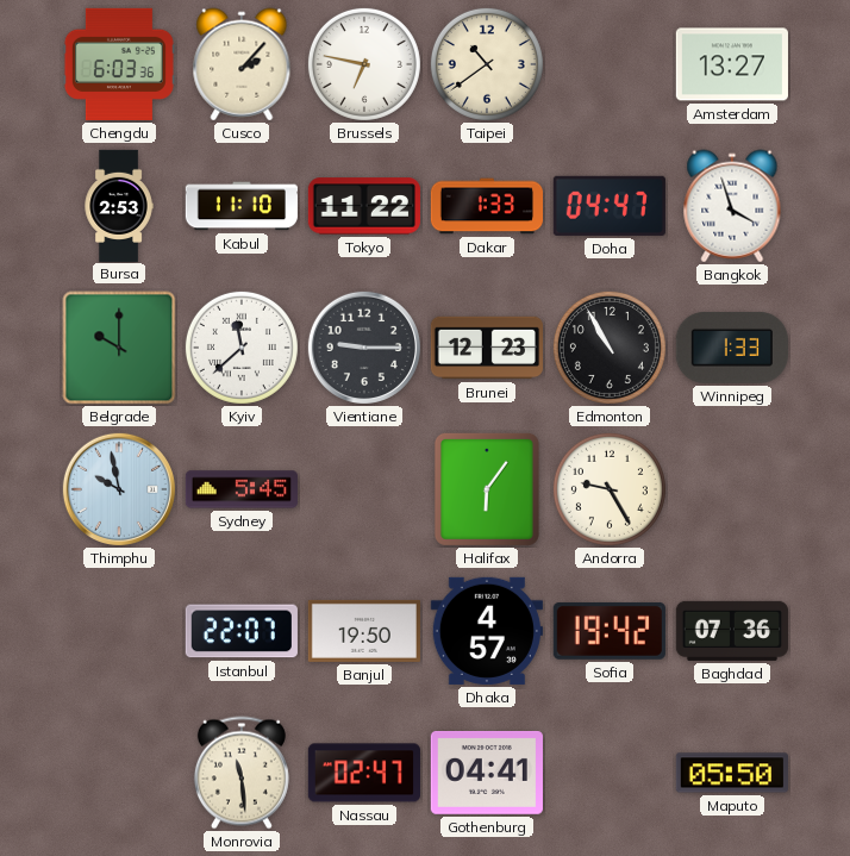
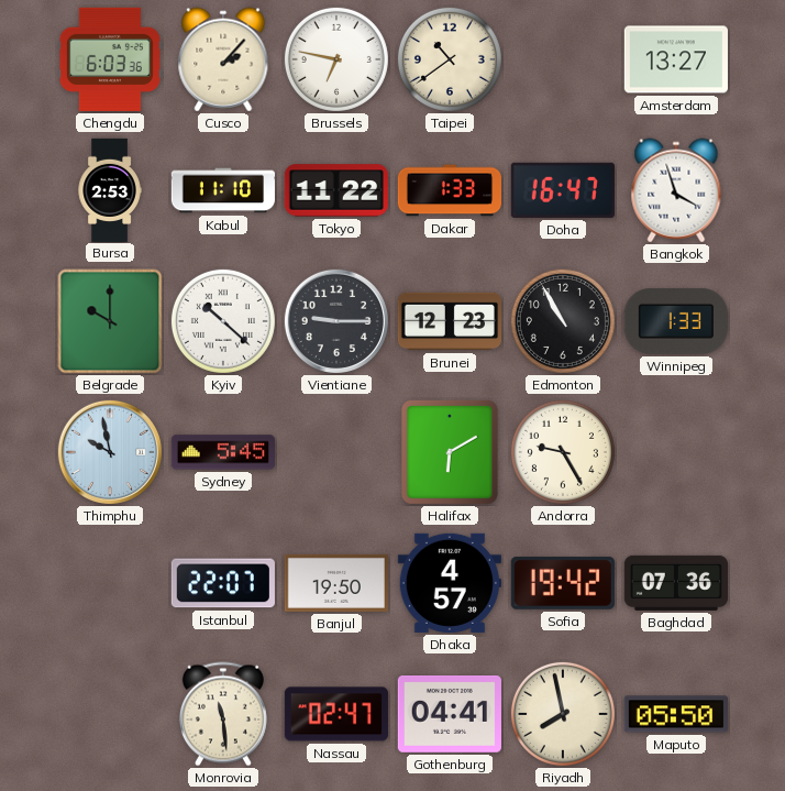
Doha: 04:47 -> 16:47
Kyiv: 11:38 -> 10:22
Halifax: 6:06 -> 6:10
Riyadh: none -> 7:58
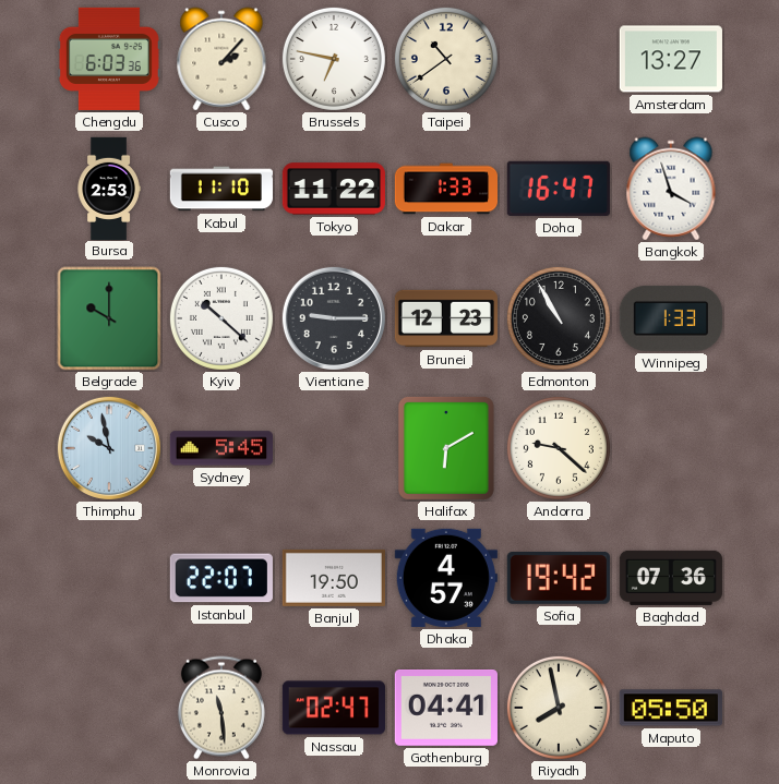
Andorra: 9:25 -> 9:22
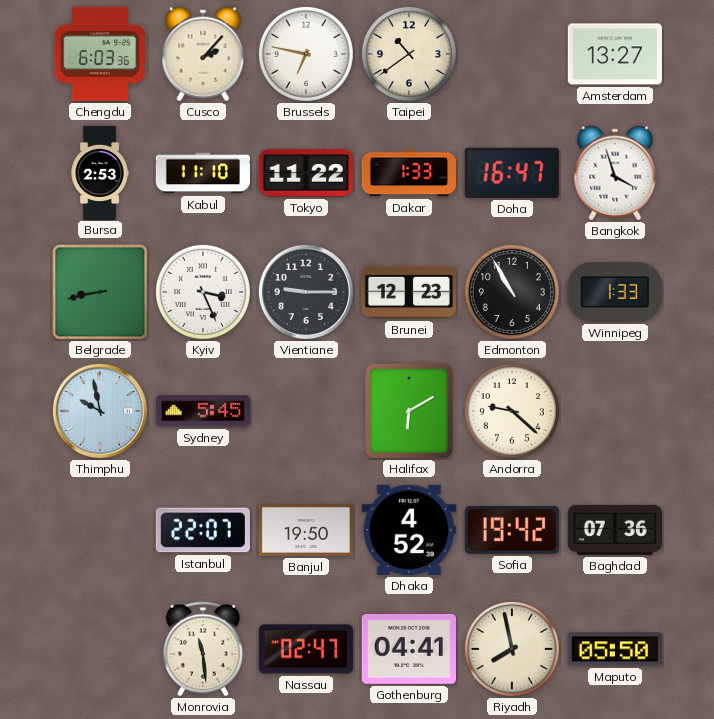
Belgrade: 10:00 -> 8:43
Kyiv: 10:22 -> 3:26
Dhaka: 4:57 -> 4:52
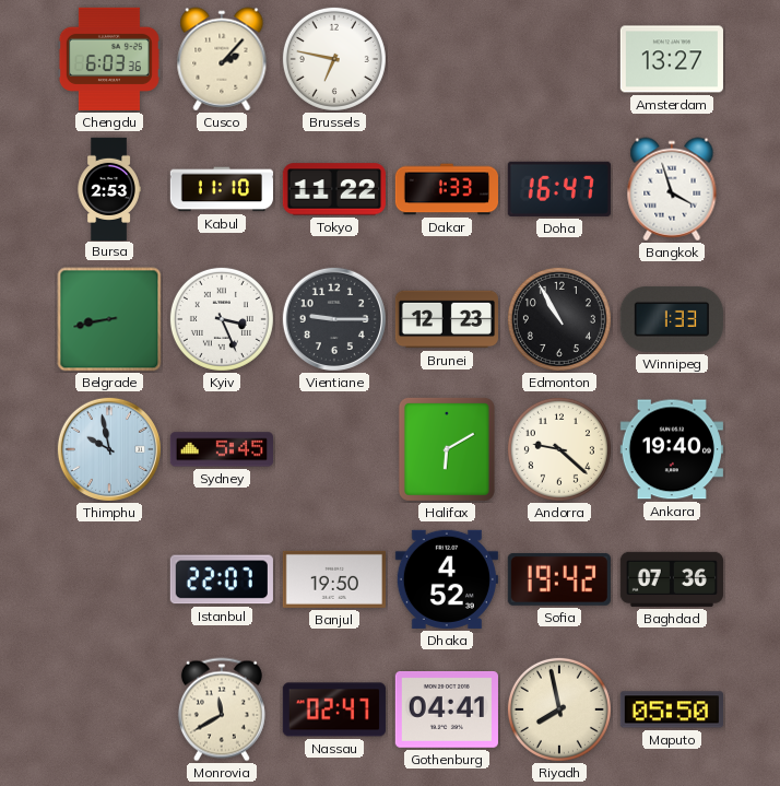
Taipei: 10:39 -> none
Ankara: none -> 19:40
Monrovia: 11:29 -> 11:40
